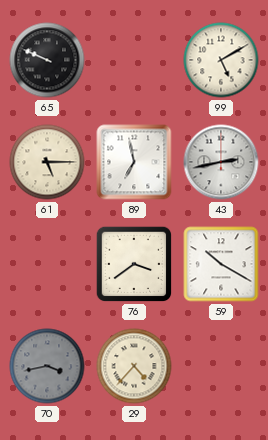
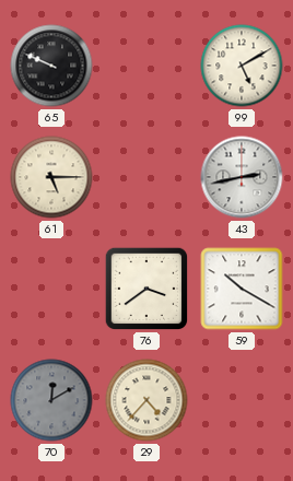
89: 6:58 -> none
70: 3:43 -> 12:10
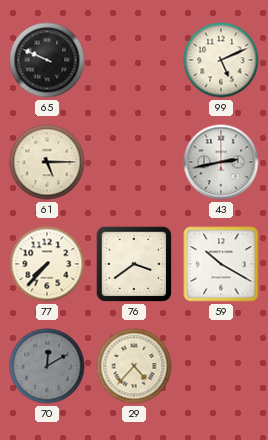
99: 5:10 -> 5:11
77: none -> 7:37
